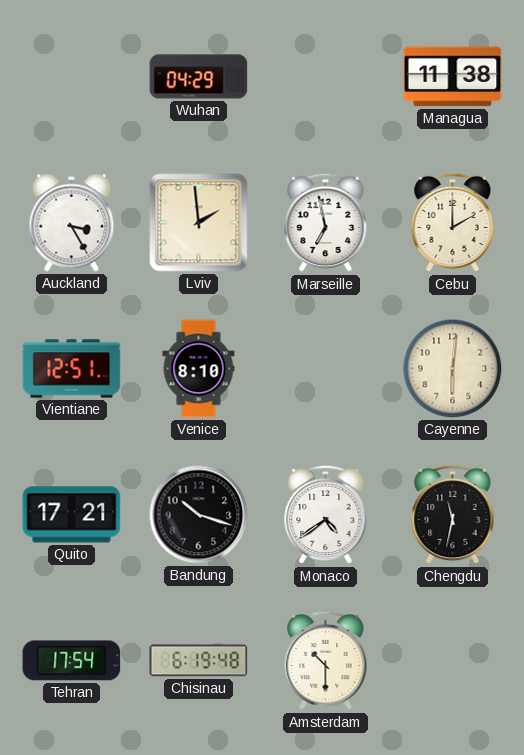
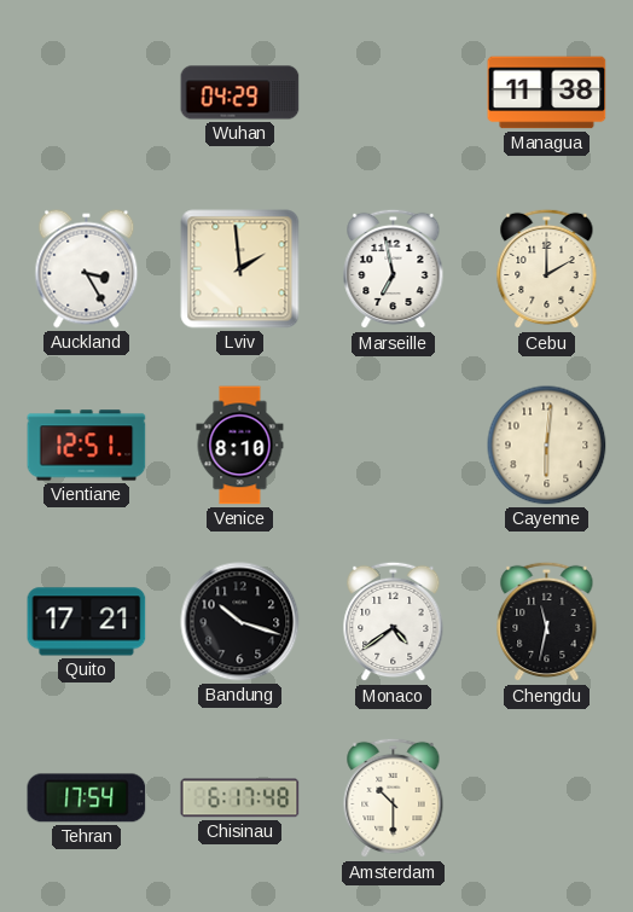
Chisinau: 6:19 -> 6:17
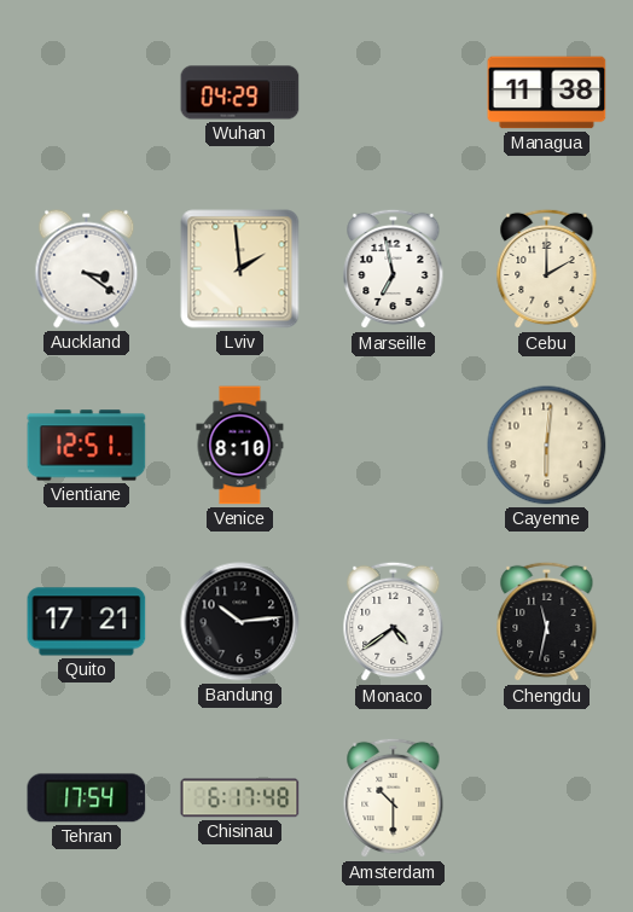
Auckland: 3:25 -> 3:21
Bandung: 10:18 -> 10:14
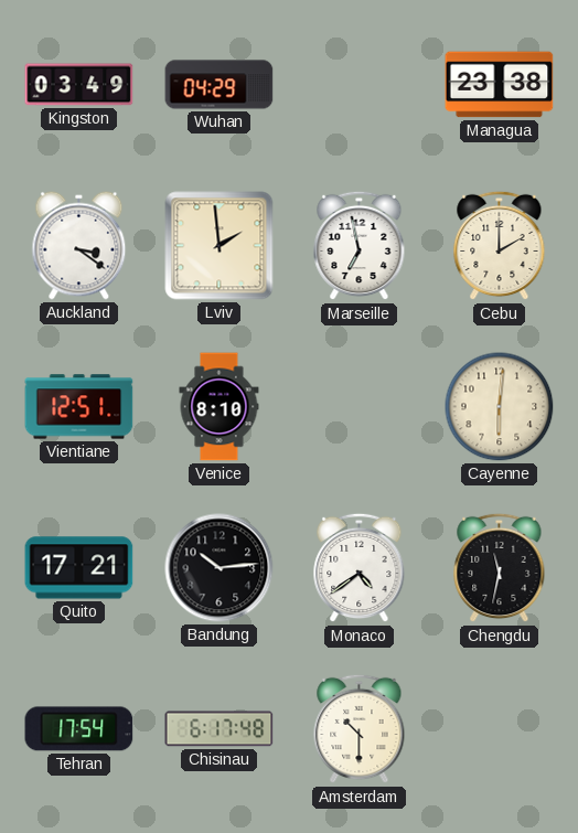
Kingston: none -> 03:49
Managua: 11:38 -> 23:38
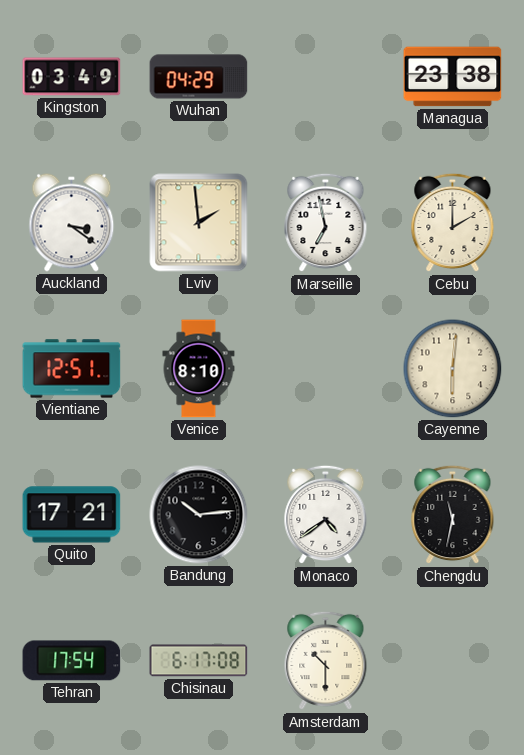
Chisinau: 6:17:48 -> 6:17:08
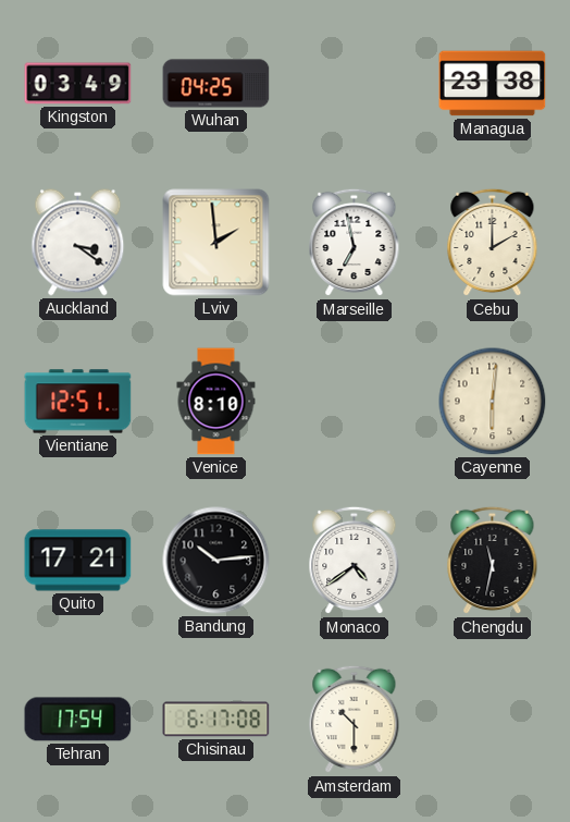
Wuhan: 04:29 -> 04:25
